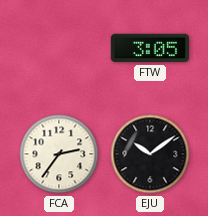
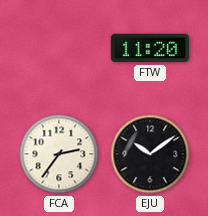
FTW: 3:05 -> 11:20
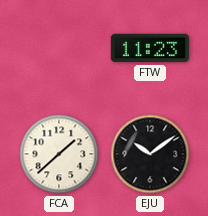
FTW: 11:20 -> 11:23
FCA: 2:36 -> 1:38
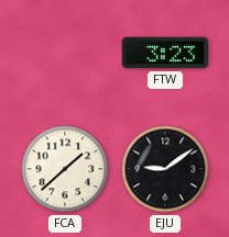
FTW: 11:23 -> 3:23
EJU: 10:09 -> 9:09
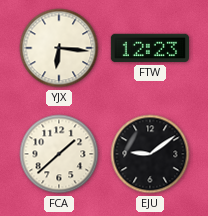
YJX: none -> 6:16
FTW: 3:23 -> 12:23
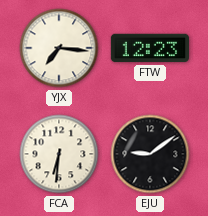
YJX: 6:16 -> 7:16
FCA: 1:38 -> 6:31
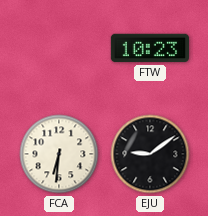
YJX: 7:16 -> none
FTW: 12:23 -> 10:23
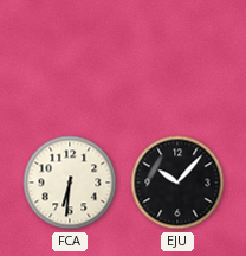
FTW: 10:23 -> none
EJU: 9:09 -> 10:07
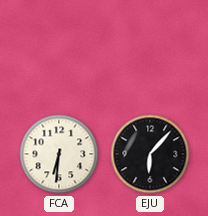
EJU: 10:07 -> 6:07
